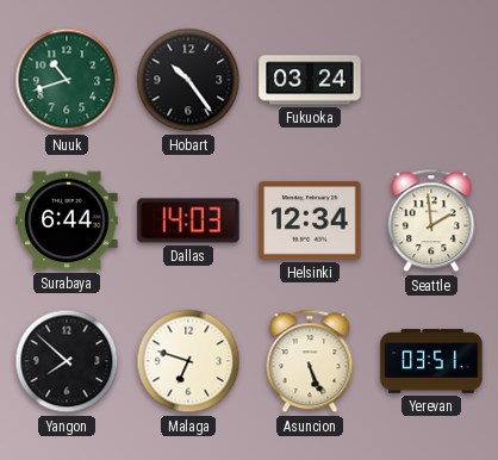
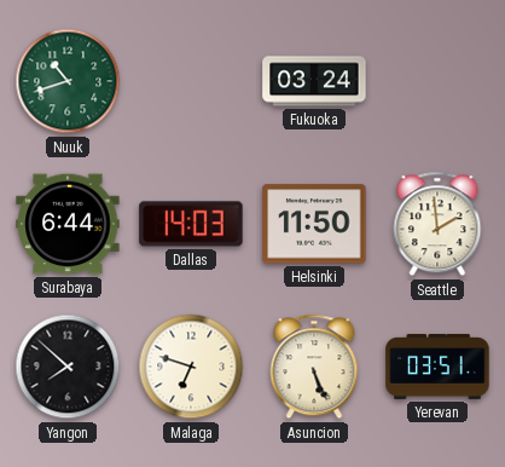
Hobart: 10:24 -> none
Helsinki: 12:34 -> 11:50
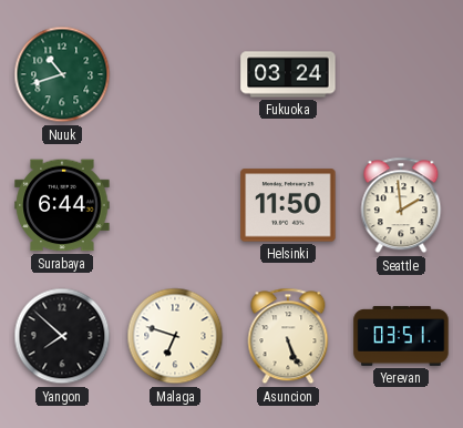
Dallas: 14:03 -> none
